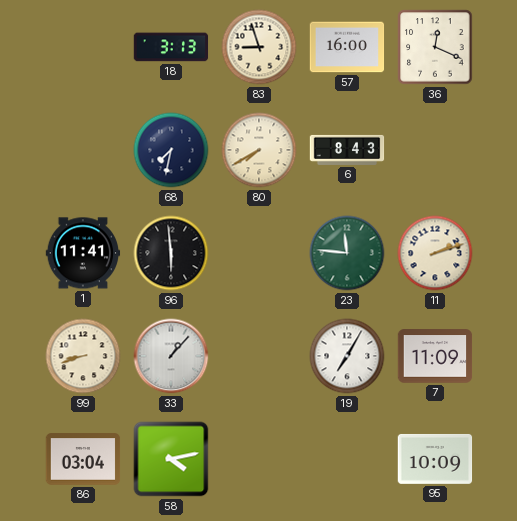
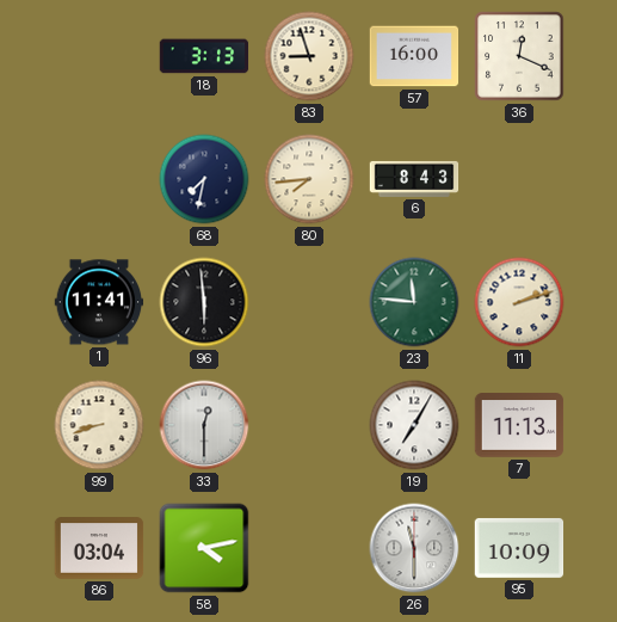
80: 7:40 -> 7:44
33: 1:07 -> 12:30
7: 11:09 -> 11:13
26: none -> 11:30
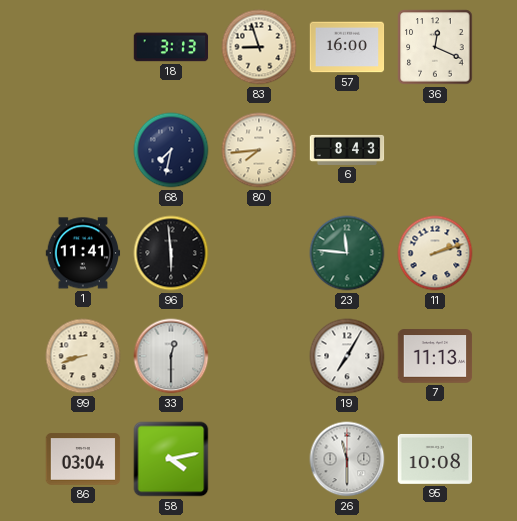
95: 10:09 -> 10:08
